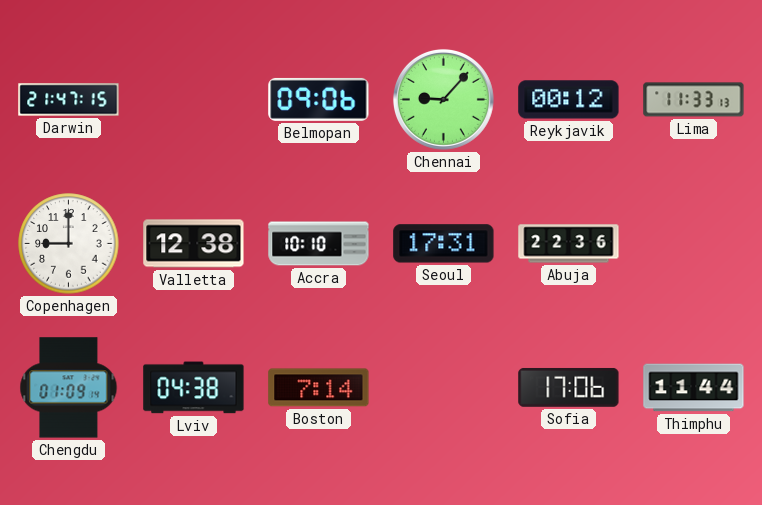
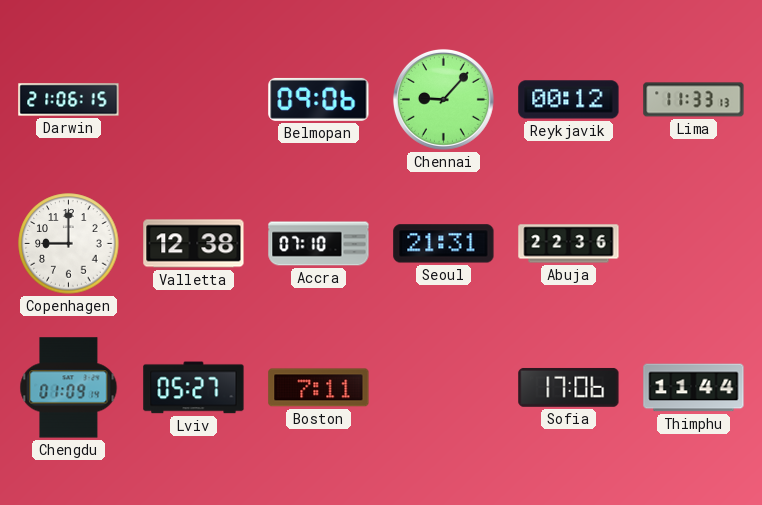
Darwin: 21:47 -> 21:06
Accra: 10:10 -> 07:10
Seoul: 17:31 -> 21:31
Lviv: 04:38 -> 05:27
Boston: 7:14 -> 7:11
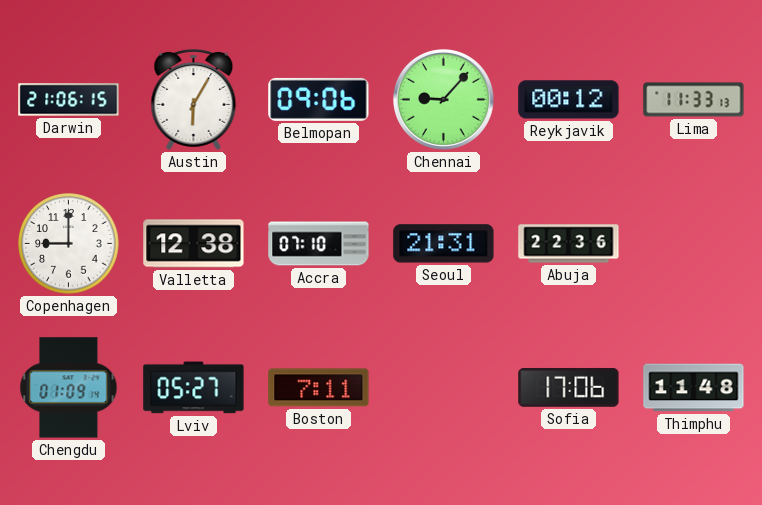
Austin: none -> 6:05
Thimphu: 11:44 -> 11:48
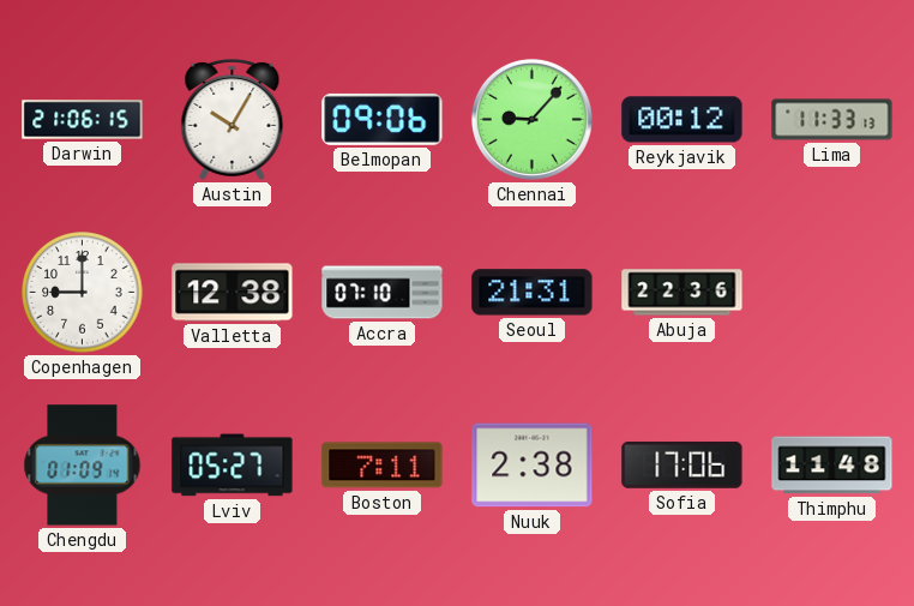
Austin: 6:05 -> 10:05
Nuuk: none -> 2:38
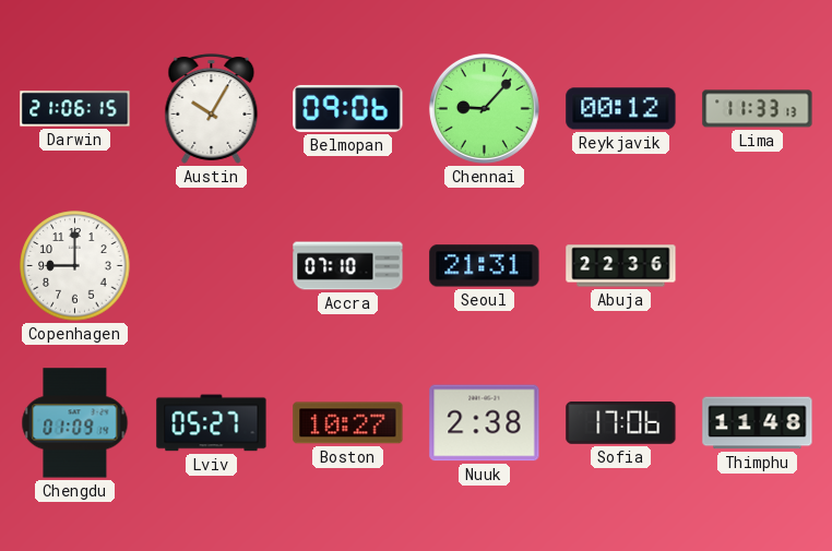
Valletta: 12:38 -> none
Boston: 7:11 -> 10:27
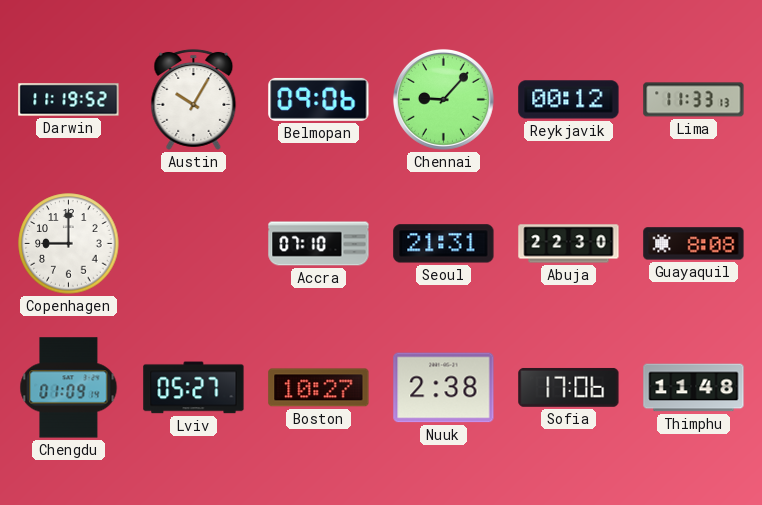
Darwin: 21:06 -> 11:19
Abuja: 22:36 -> 22:30
Guayaquil: none -> 8:08
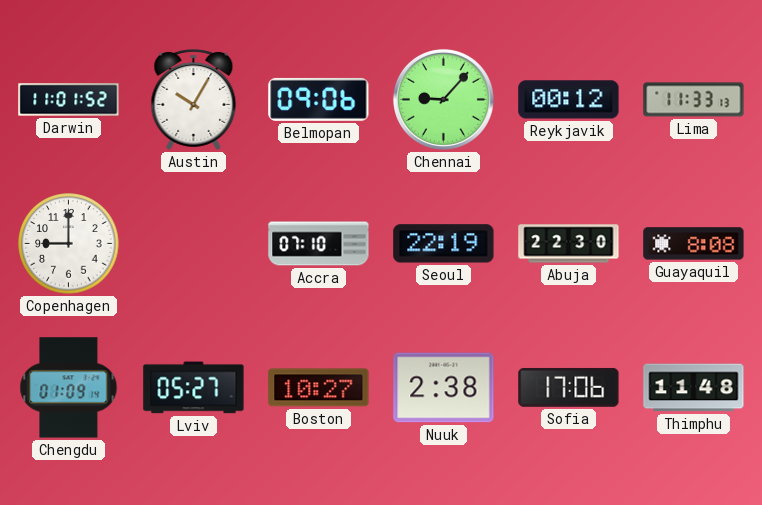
Darwin: 11:19 -> 11:01
Seoul: 21:31 -> 22:19
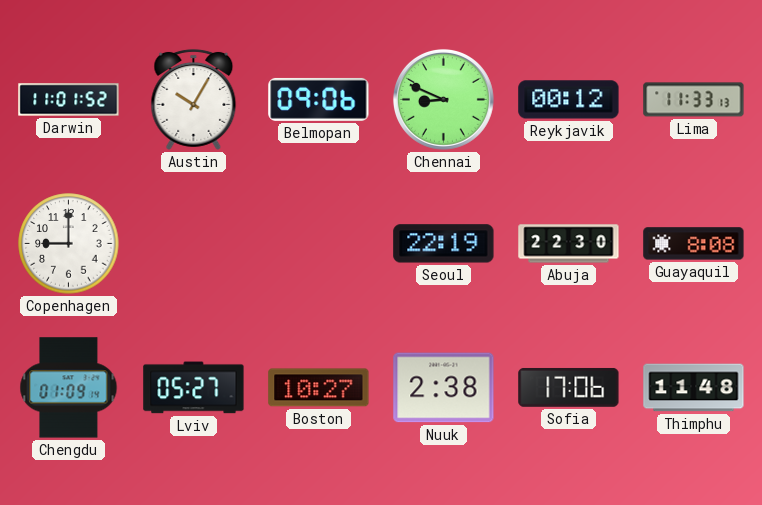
Chennai: 9:07 -> 8:49
Accra: 07:10 -> none
